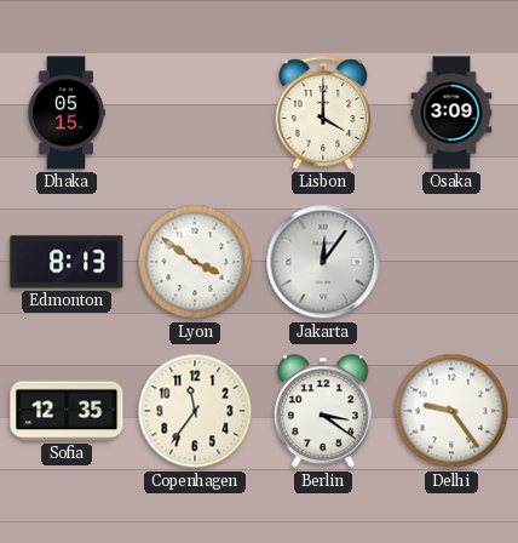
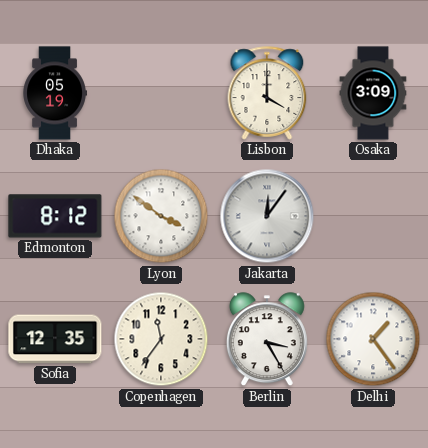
Dhaka: 05:15 -> 05:19
Edmonton: 8:13 -> 8:12
Berlin: 3:21 -> 3:25
Delhi: 9:24 -> 1:24
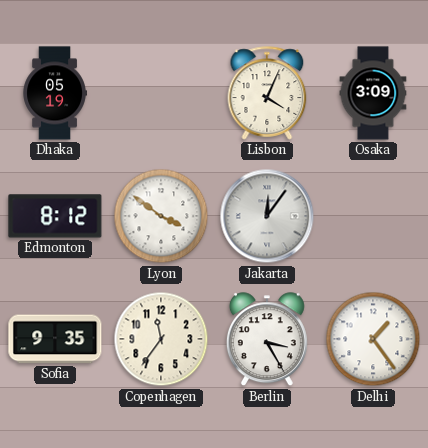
Lisbon: 4:00 -> 4:04
Sofia: 12:35 -> 9:35
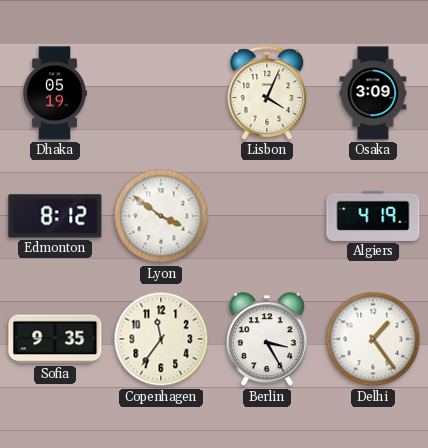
Jakarta: 12:06 -> none
Algiers: none -> 4:19
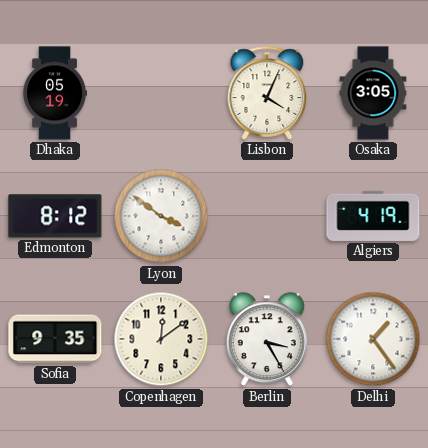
Osaka: 3:09 -> 3:05
Copenhagen: 11:36 -> 12:09
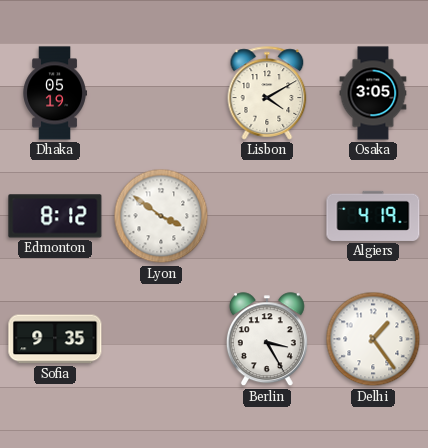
Lisbon: 4:04 -> 4:10
Copenhagen: 12:09 -> none
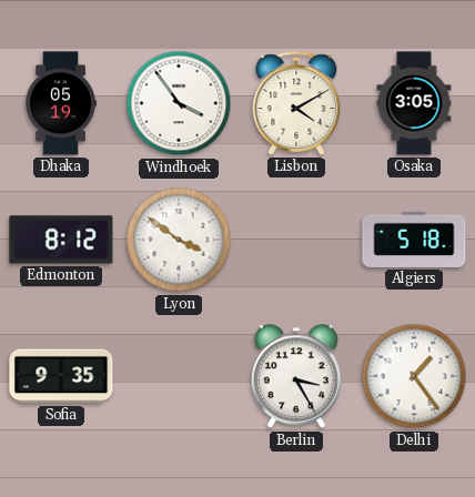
Windhoek: none -> 3:54
Algiers: 4:19 -> 5:18
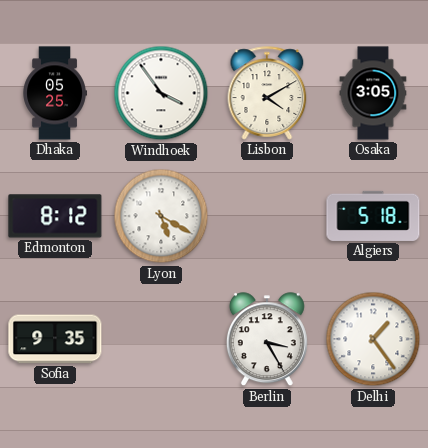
Dhaka: 05:19 -> 05:25
Lyon: 3:51 -> 5:20
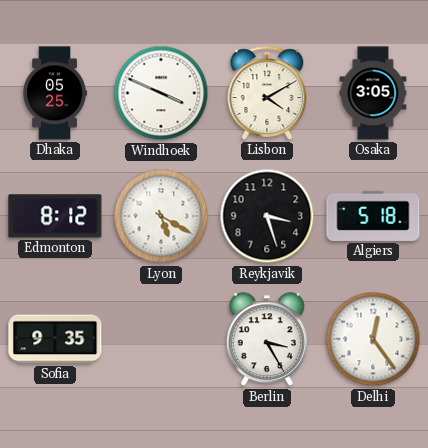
Windhoek: 3:54 -> 3:49
Reykjavik: none -> 3:27
Delhi: 1:24 -> 12:24
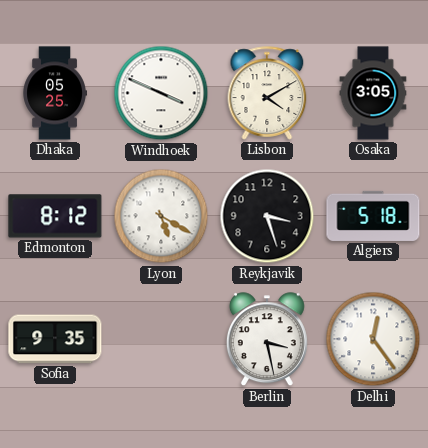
Berlin: 3:25 -> 3:28
